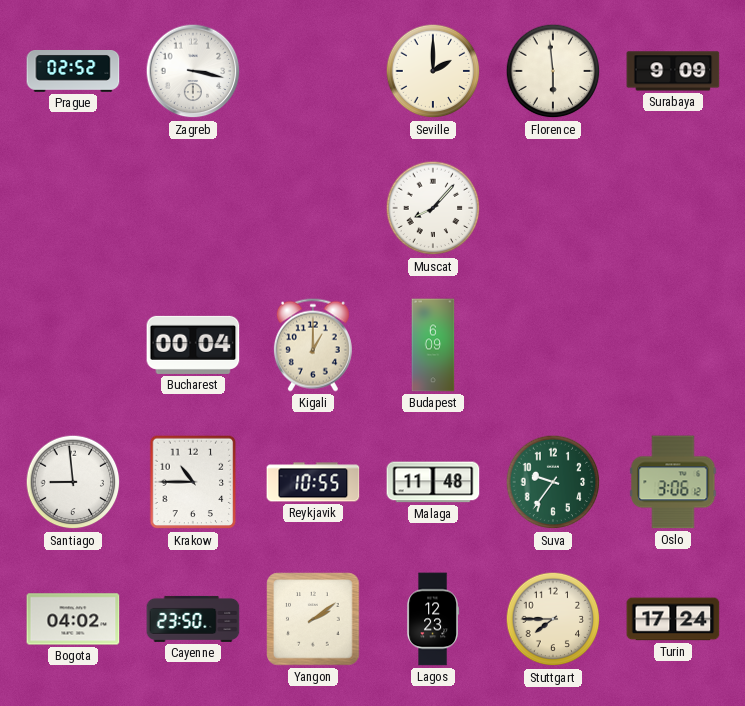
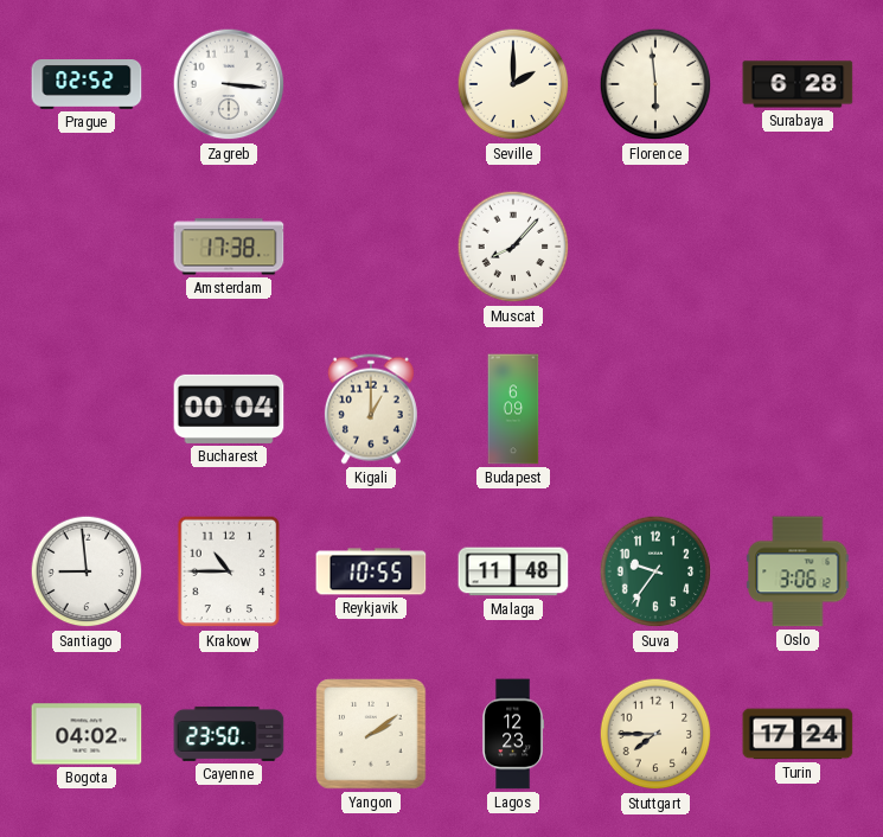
Zagreb: 3:17 -> 3:16
Surabaya: 9:09 -> 6:28
Amsterdam: none -> 17:38
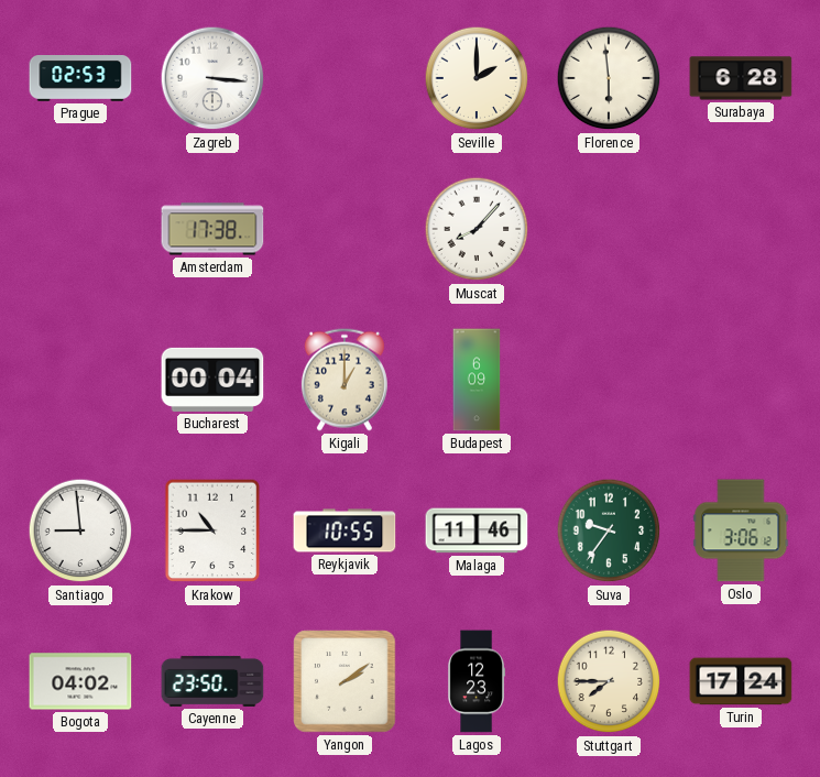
Prague: 02:52 -> 02:53
Malaga: 11:48 -> 11:46
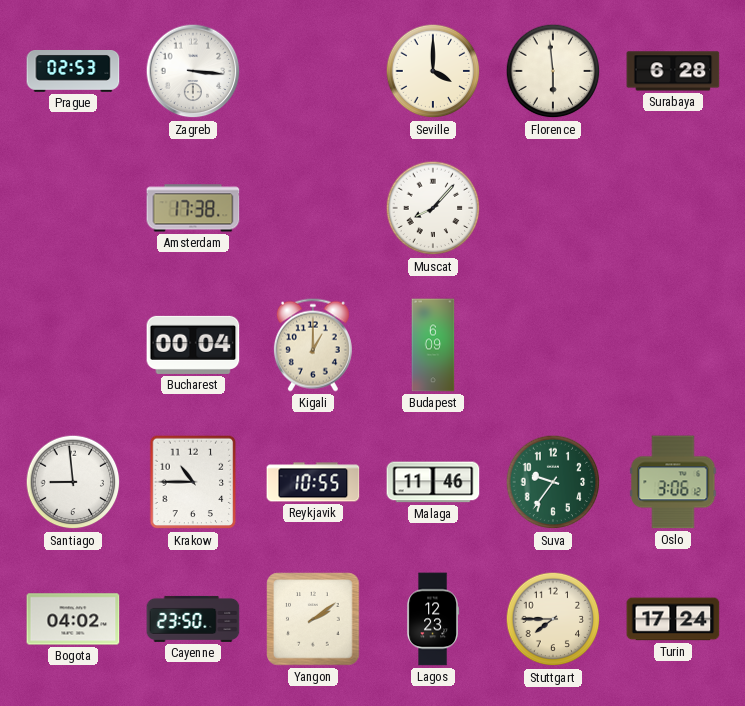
Seville: 2:00 -> 4:00
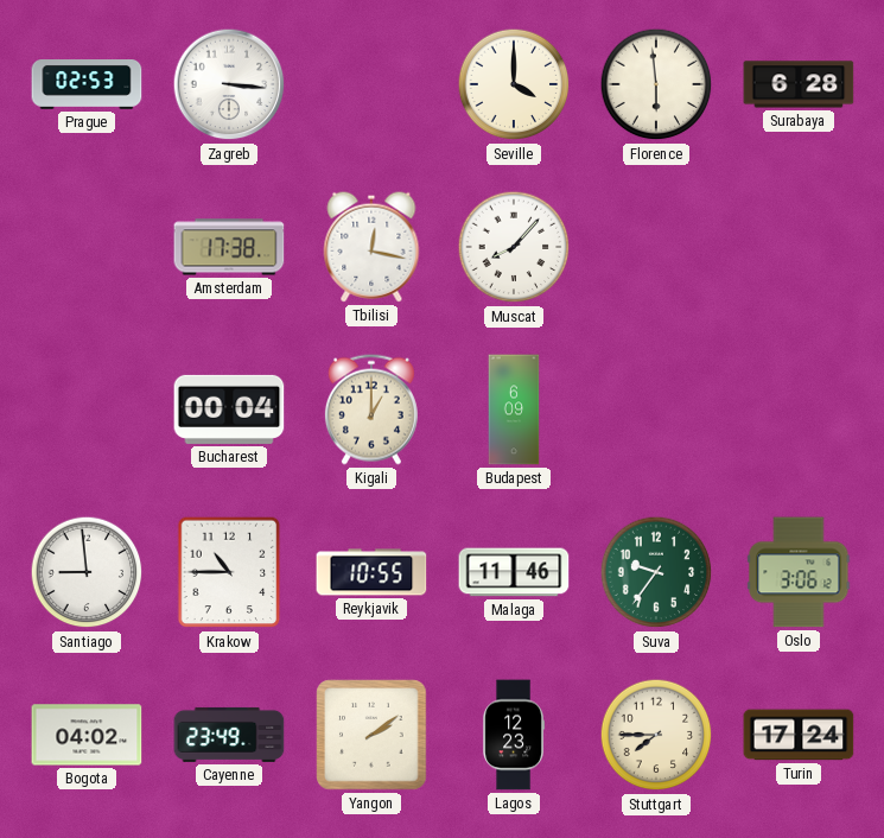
Tbilisi: none -> 12:17
Cayenne: 23:50 -> 23:49
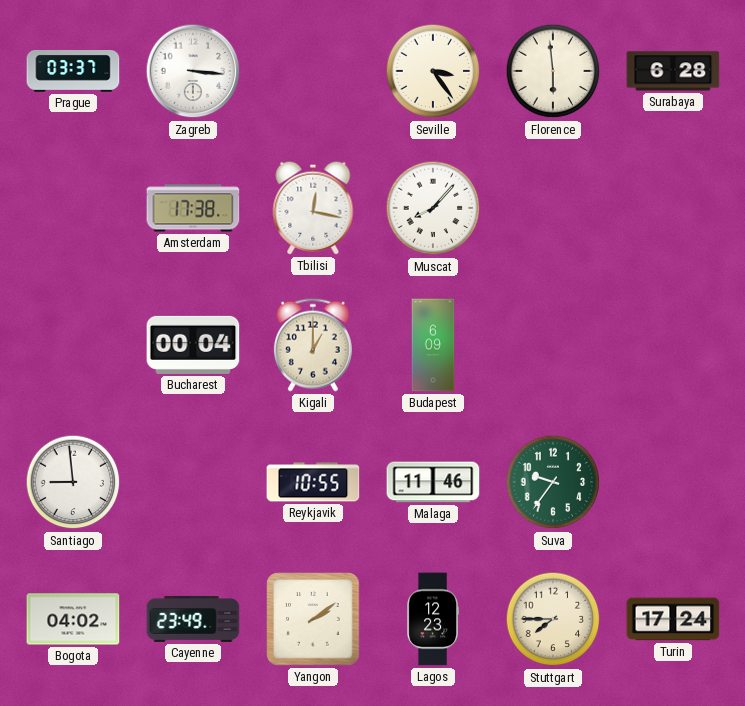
Prague: 02:53 -> 03:37
Seville: 4:00 -> 3:24
Krakow: 10:45 -> none
Oslo: 3:06 -> none
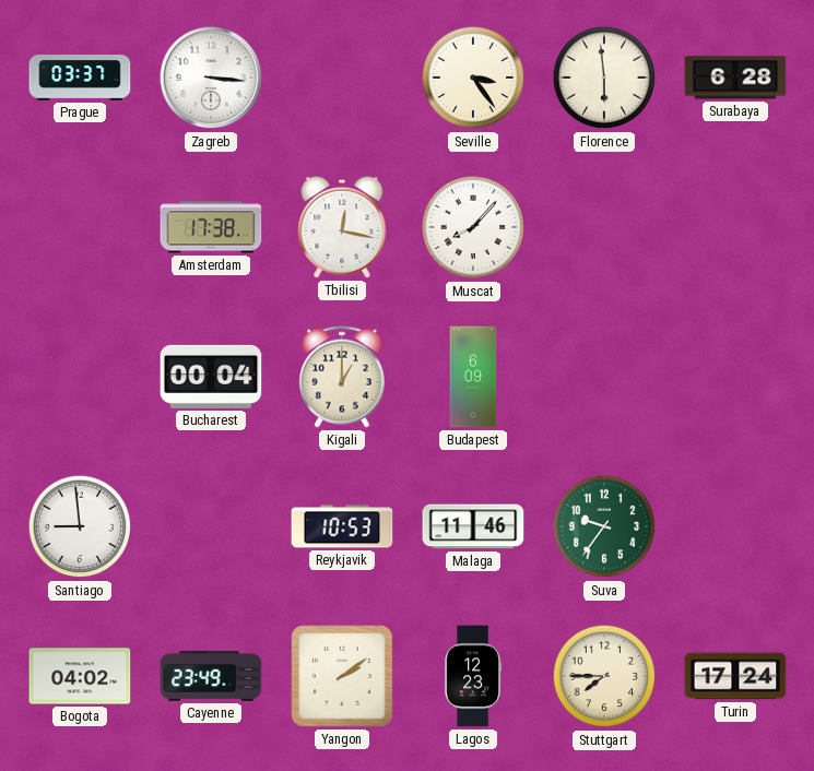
Reykjavik: 10:55 -> 10:53
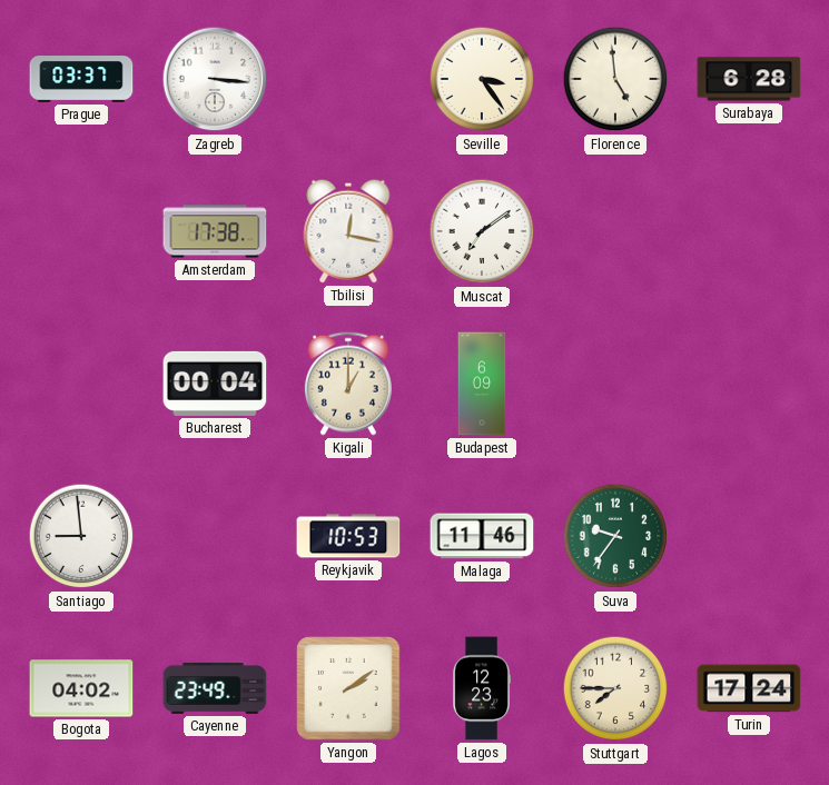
Florence: 5:59 -> 4:59
Muscat: 8:07 -> 7:09
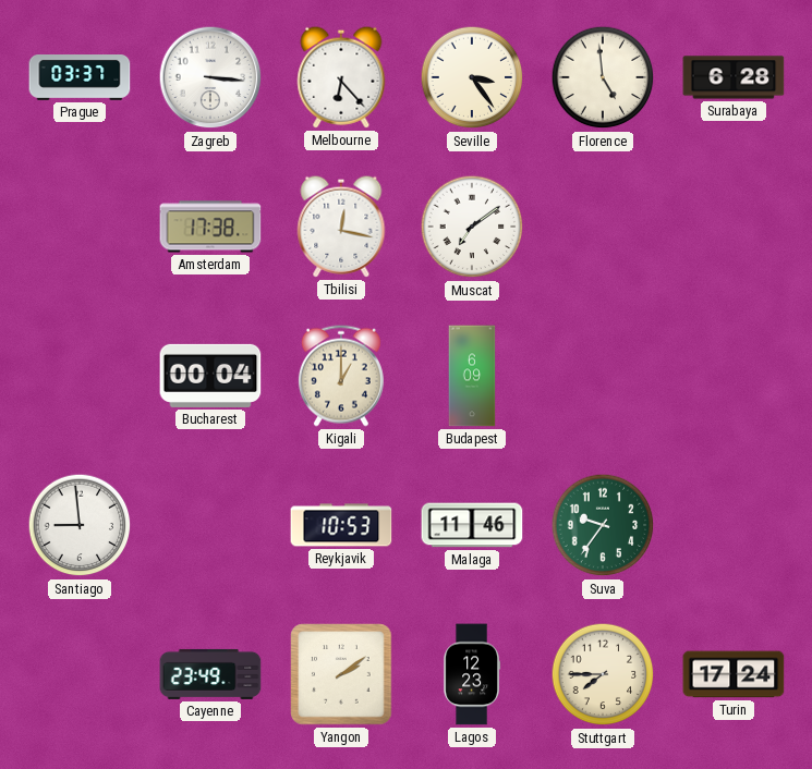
Melbourne: none -> 6:23
Bogota: 04:02 -> none
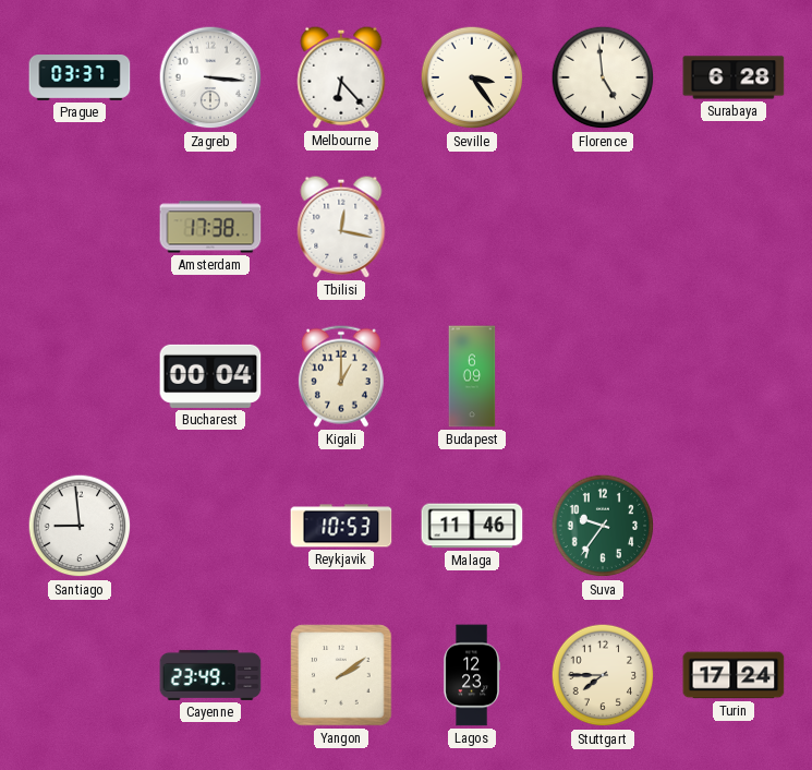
Muscat: 7:09 -> none
